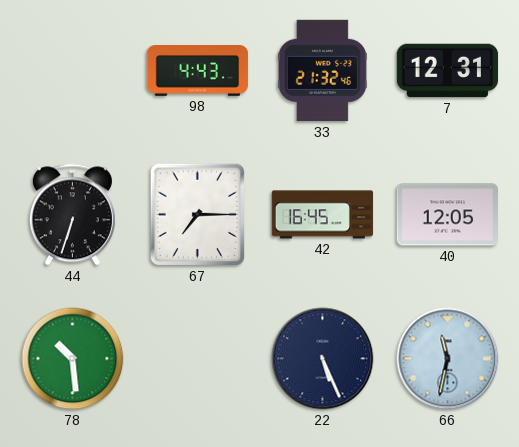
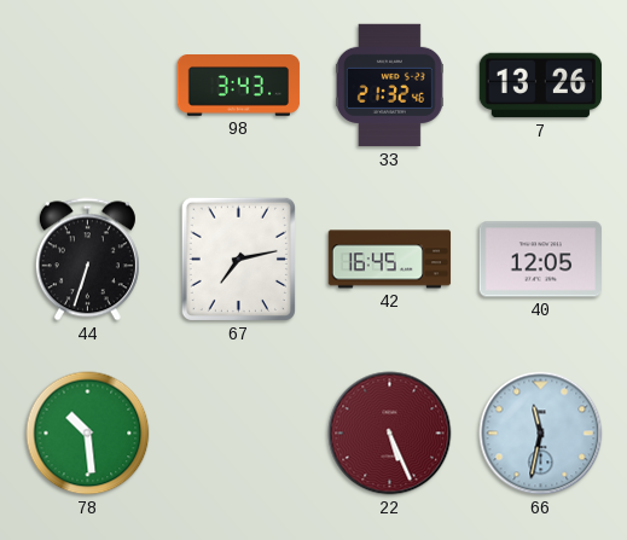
98: 4:43 -> 3:43
7: 12:31 -> 13:26
67: 7:15 -> 7:13
22 dial: navy -> burgundy
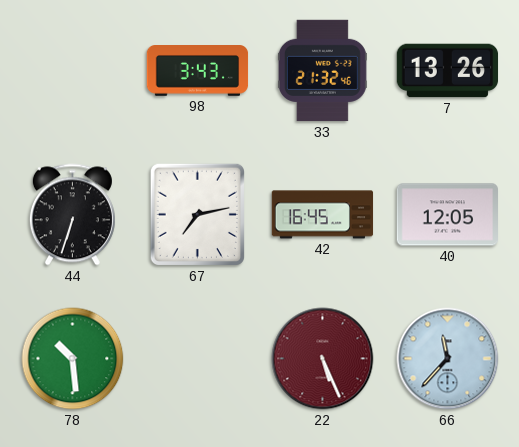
66: 11:32 -> 11:37
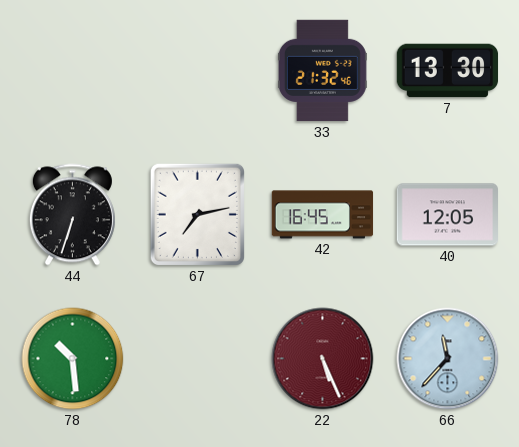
98: 3:43 -> none
7: 13:26 -> 13:30
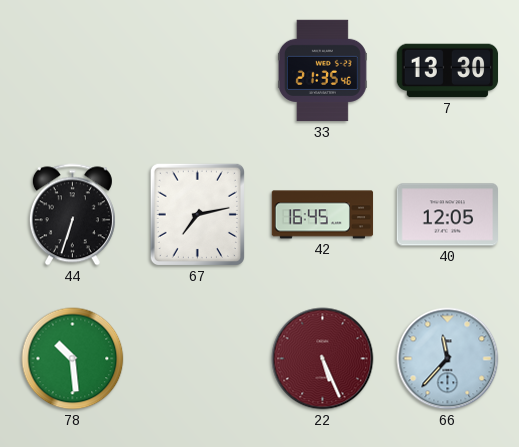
33: 21:32 -> 21:35
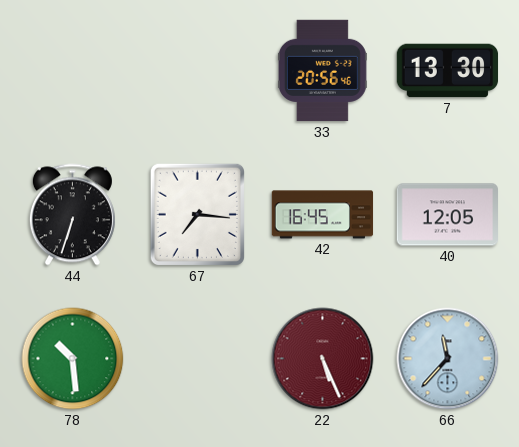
33: 21:35 -> 20:56
67: 7:13 -> 7:16
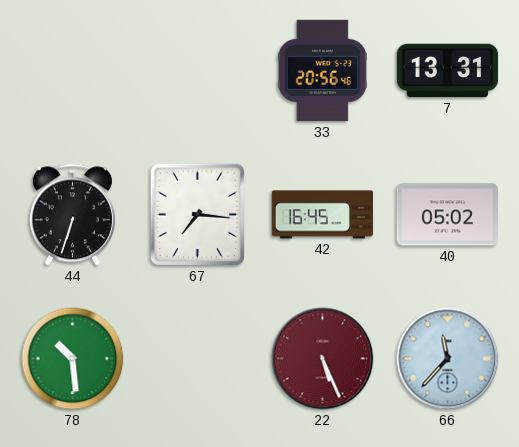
7: 13:30 -> 13:31
40: 12:05 -> 05:02
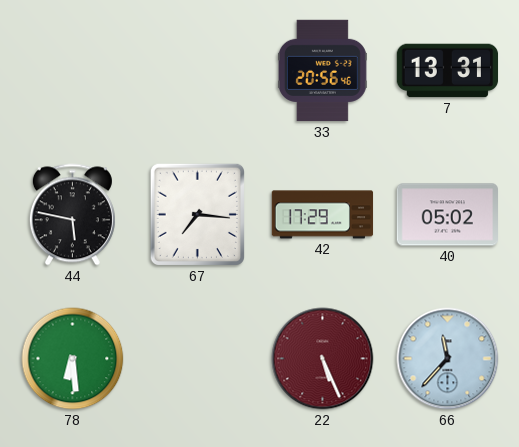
44: 6:33 -> 5:47
42: 16:45 -> 17:29
78: 10:29 -> 6:29
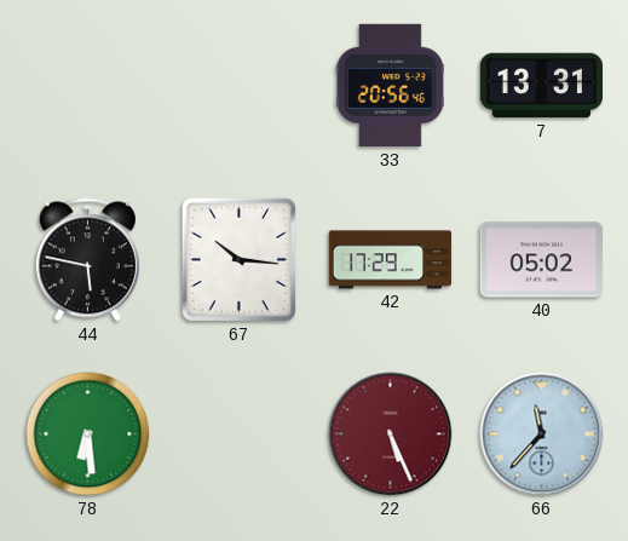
67: 7:16 -> 10:16
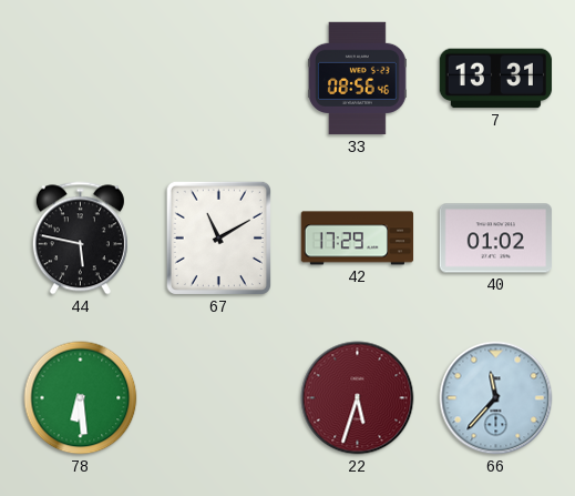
33: 20:56 -> 08:56
67: 10:16 -> 11:10
40: 05:02 -> 01:02
22: 5:26 -> 5:33
